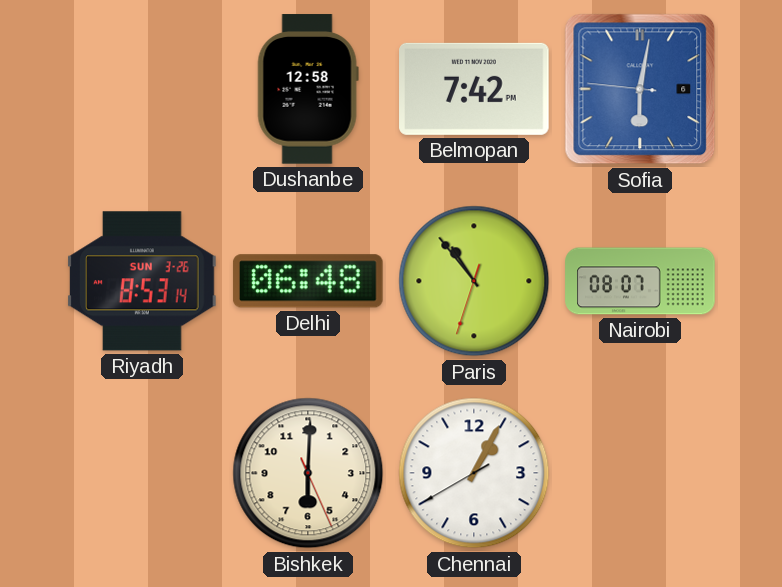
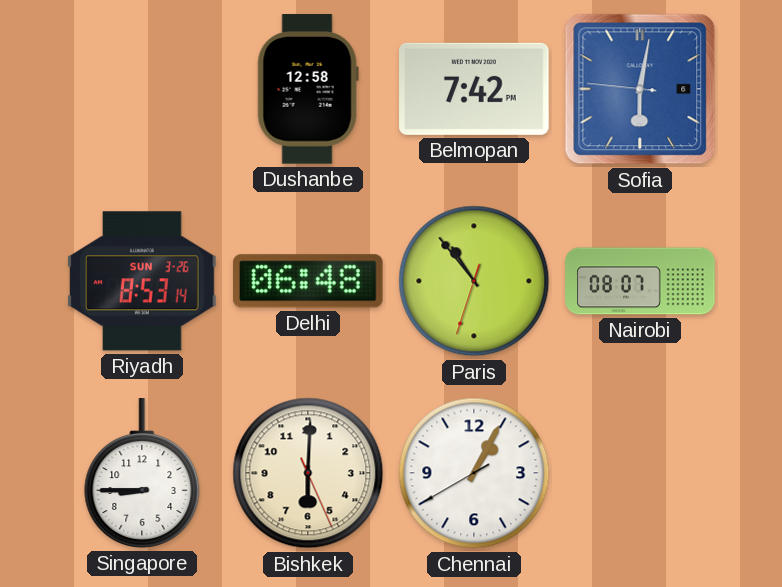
Singapore: none -> 8:45
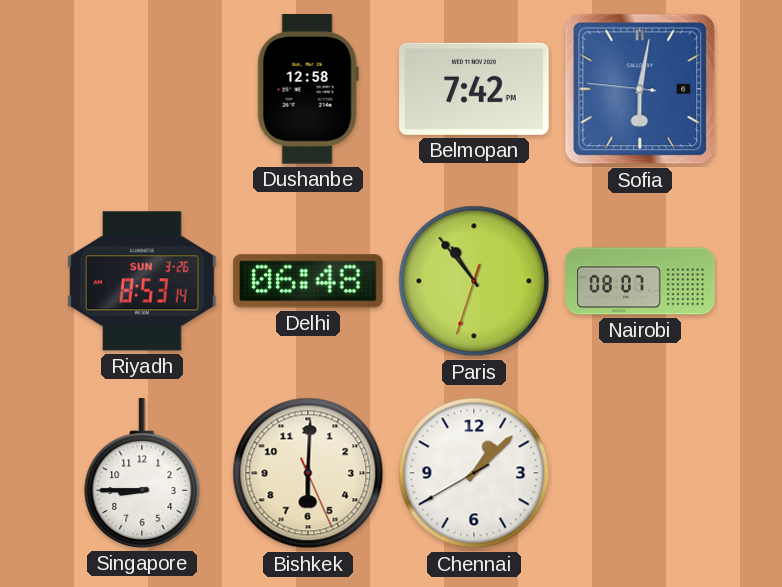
Chennai: 1:04 -> 1:07
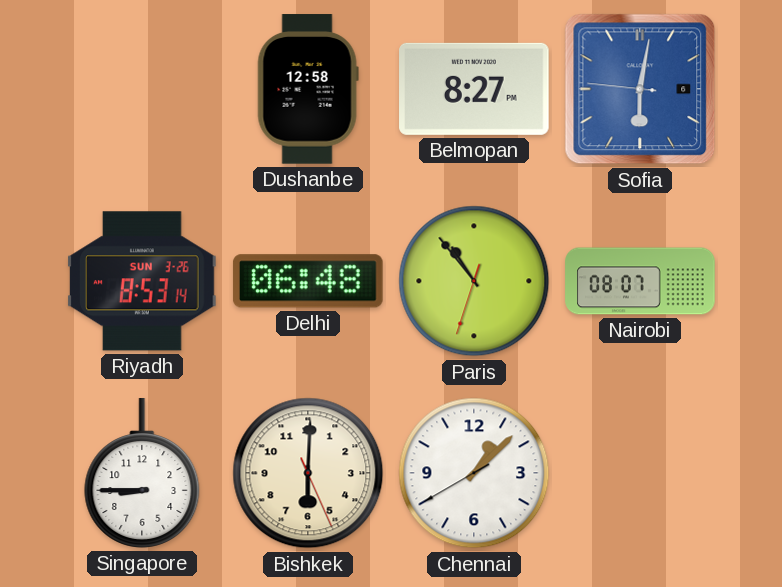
Belmopan: 7:42 -> 8:27
